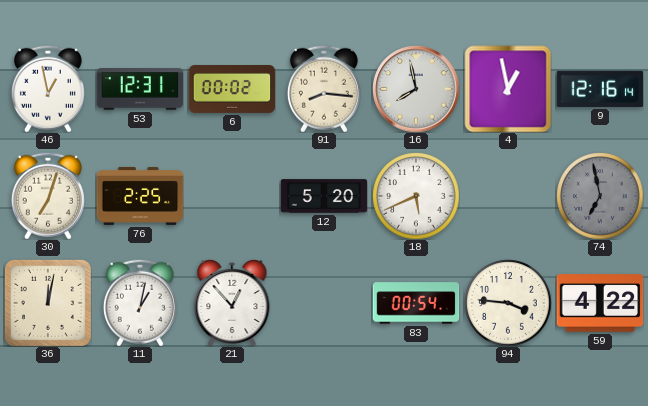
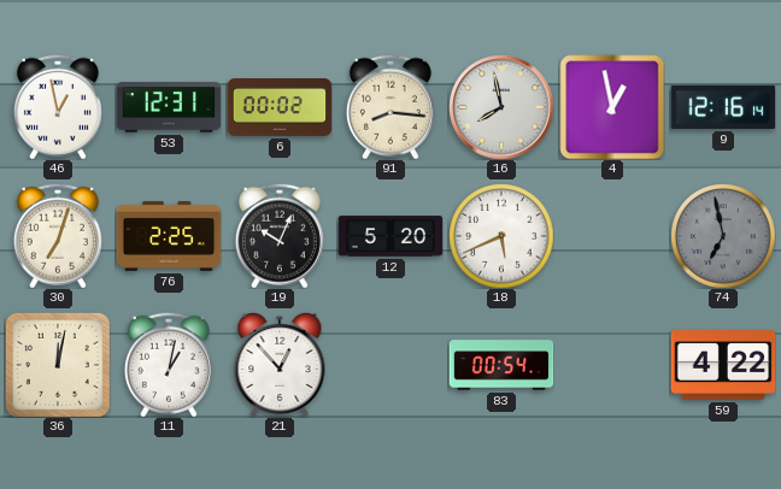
19: none -> 10:04
94: 3:46 -> none
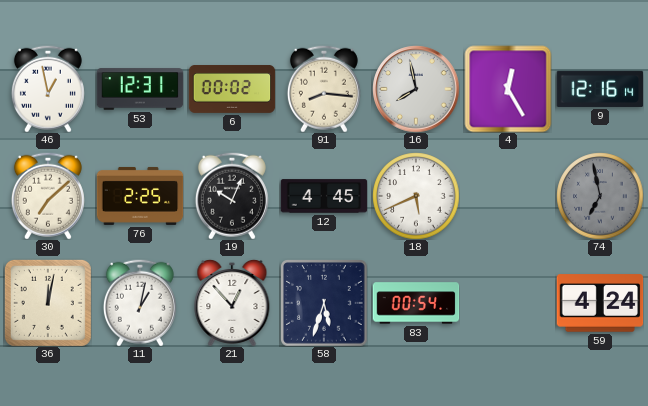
4: 12:58 -> 12:25
30: 7:03 -> 7:08
12: 5:20 -> 4:45
58: none -> 5:33
59: 4:22 -> 4:24
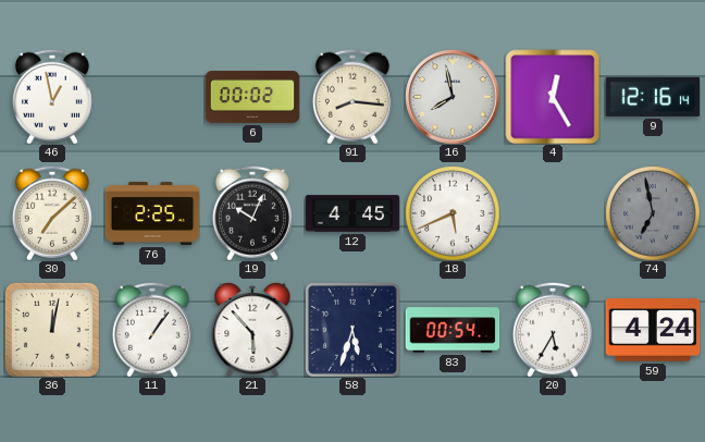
53: 12:31 -> none
11: 1:02 -> 1:06
21: 12:53 -> 5:53
20: none -> 5:35
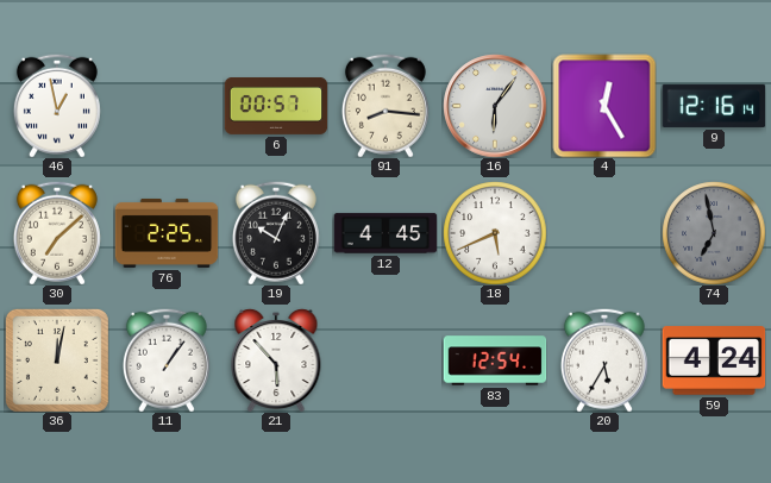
6: 00:02 -> 00:57
16: 7:58 -> 6:06
58: 5:33 -> none
83: 00:54 -> 12:54
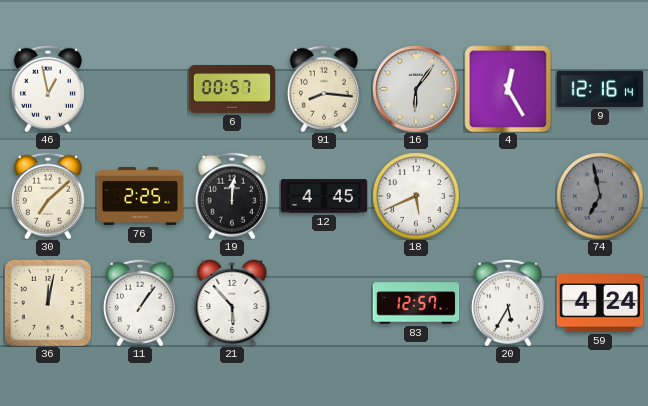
19: 10:04 -> 12:01
83: 12:54 -> 12:57
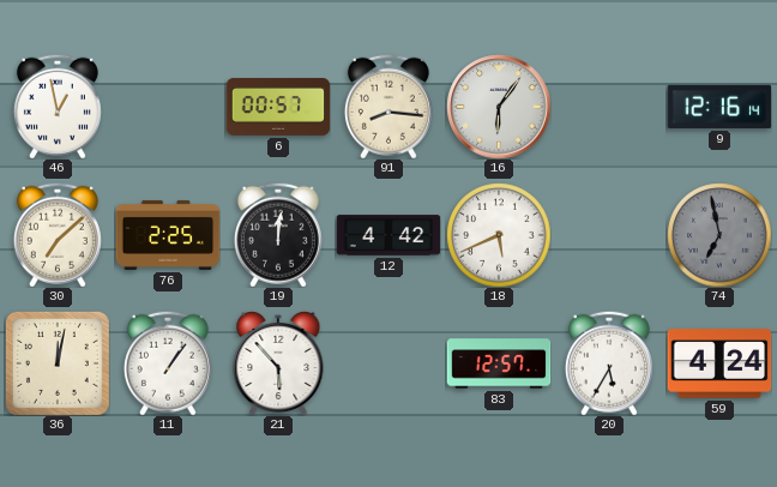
4: 12:25 -> none
12: 4:45 -> 4:42
